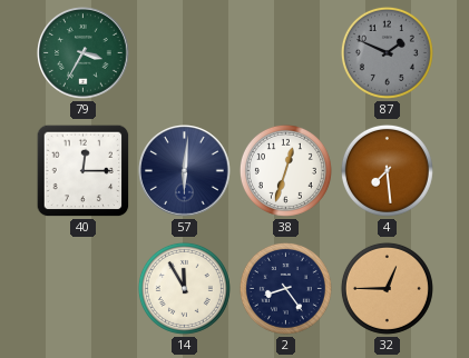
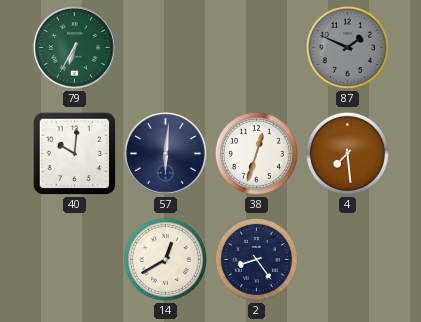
79: 3:35 -> 6:35
40: 12:15 -> 10:01
14: 11:55 -> 12:40
32: 12:45 -> none
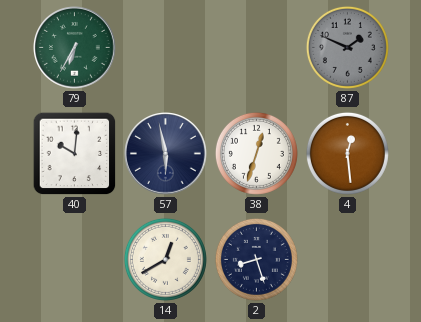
57: 6:01 -> 5:58
4: 7:29 -> 12:29
2: 8:24 -> 8:27
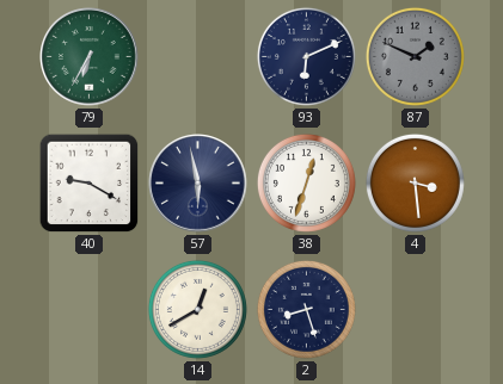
93: none -> 6:11
40: 10:01 -> 9:20
4: 12:29 -> 3:29
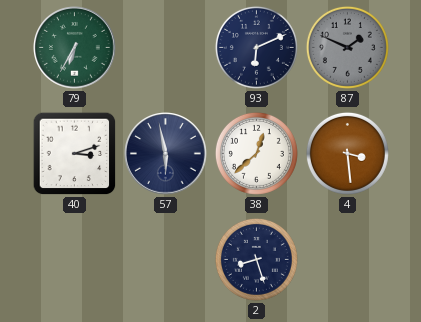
40: 9:20 -> 3:12
38: 12:33 -> 12:38
14: 12:40 -> none
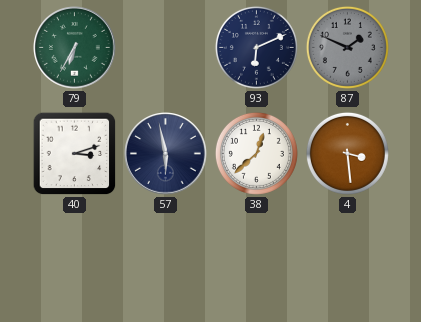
2: 8:27 -> none
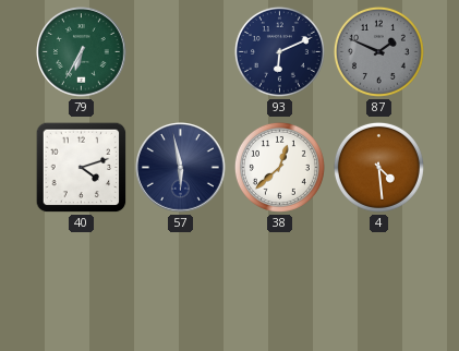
40: 3:12 -> 4:12
4: 3:29 -> 4:29
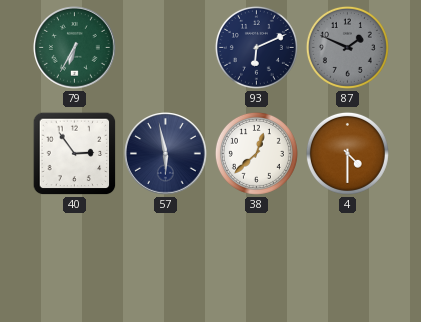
40: 4:12 -> 2:54
4: 4:29 -> 4:30
